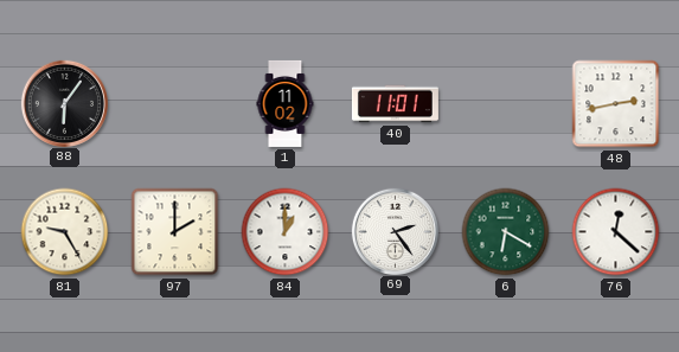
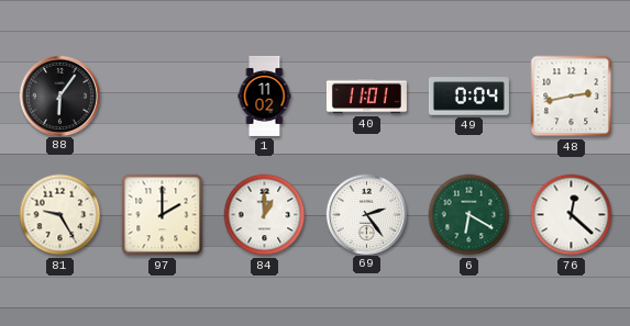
49: none -> 0:04
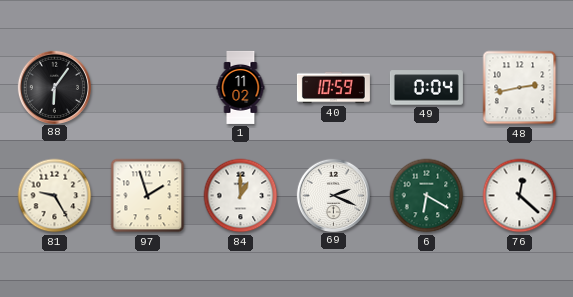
40: 11:01 -> 10:59
97: 2:00 -> 1:57
69: 2:24 -> 2:19
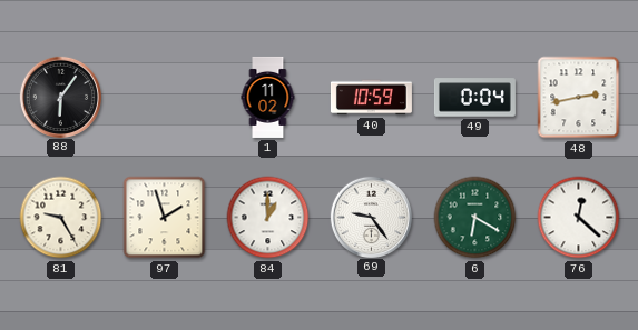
69: 2:19 -> 9:24
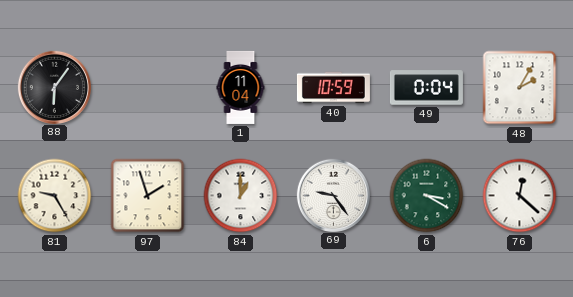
1: 11:02 -> 11:04
48: 2:43 -> 2:05
6: 6:20 -> 3:20
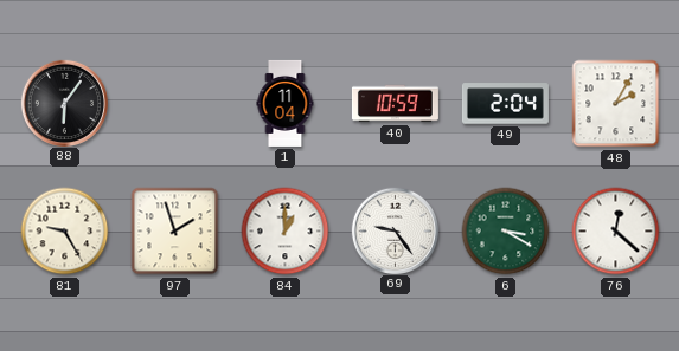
49: 0:04 -> 2:04
